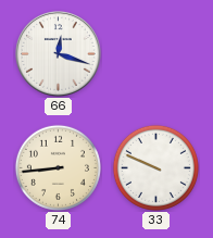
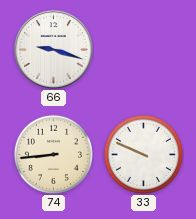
66: 12:18 -> 9:18
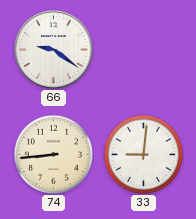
66: 9:18 -> 9:21
33: 9:49 -> 9:01
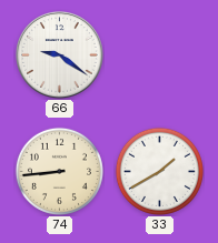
33: 9:01 -> 1:40
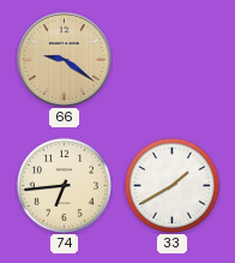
66 dial: white -> champagne
74: 8:44 -> 6:44
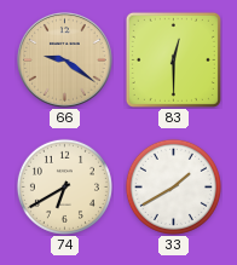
83: none -> 12:30
74: 6:44 -> 6:40
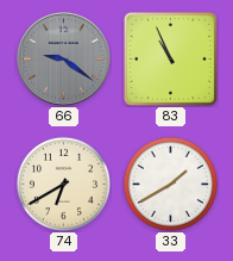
66 dial: champagne -> grey
83: 12:30 -> 10:56
